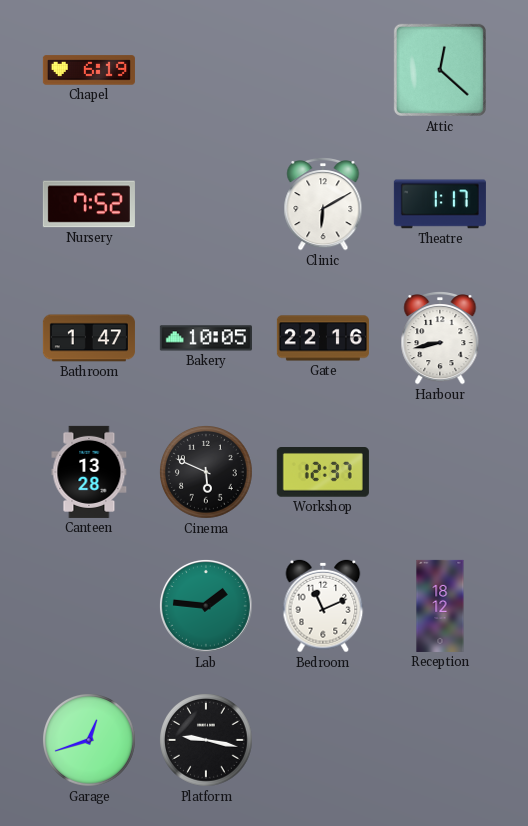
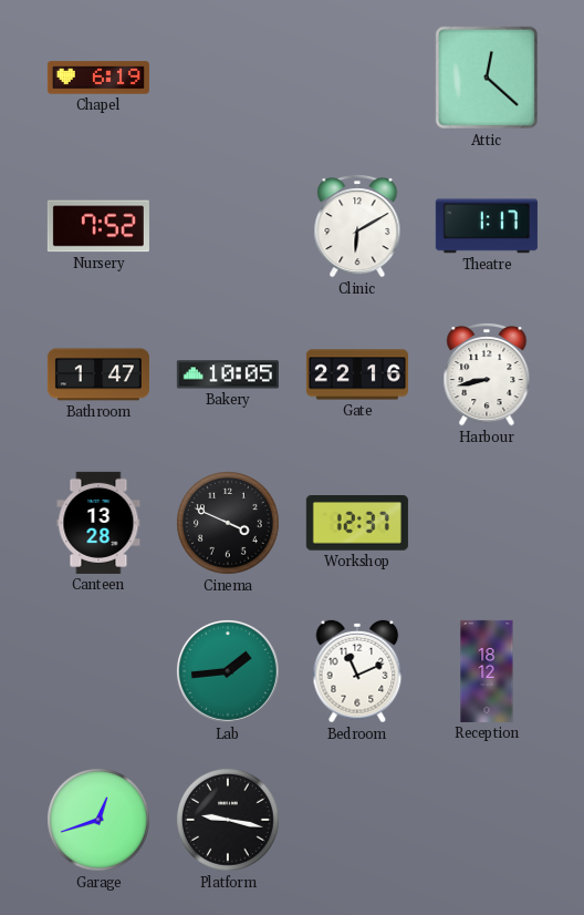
Cinema: 5:49 -> 3:49
Lab: 1:46 -> 1:44
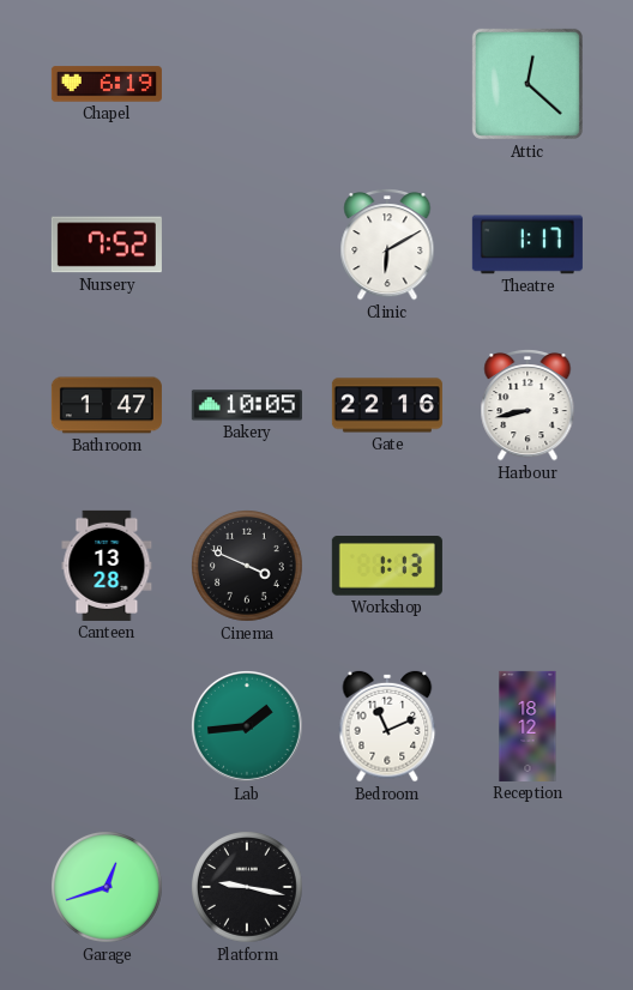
Workshop: 12:37 -> 1:13
